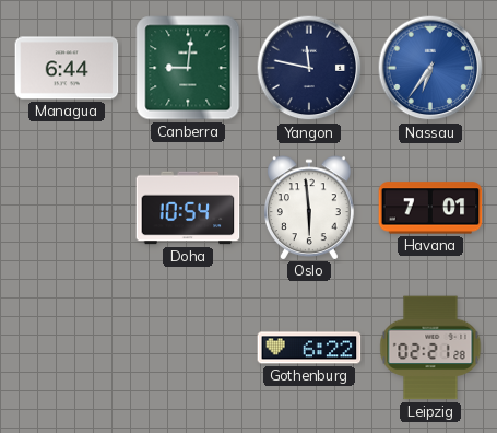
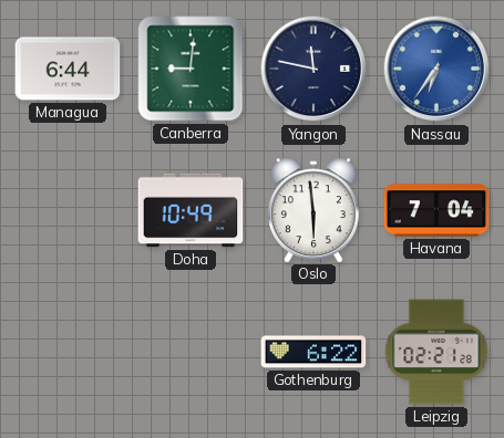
Doha: 10:54 -> 10:49
Havana: 7:01 -> 7:04
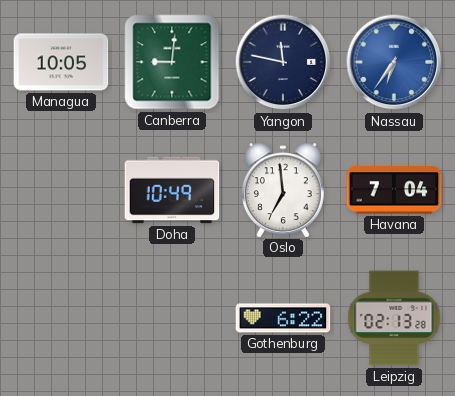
Managua: 6:44 -> 10:05
Oslo: 5:59 -> 6:59
Leipzig: 02:21 -> 02:13
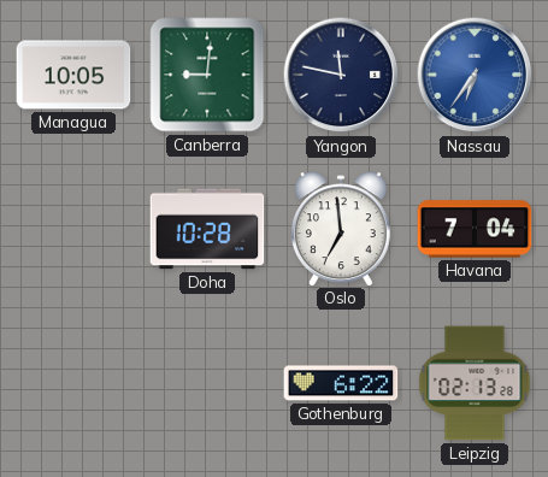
Doha: 10:49 -> 10:28
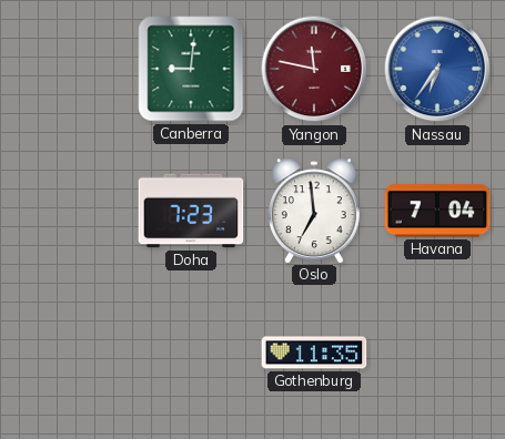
Managua: 10:05 -> none
Yangon dial: navy -> burgundy
Doha: 10:28 -> 7:23
Gothenburg: 6:22 -> 11:35
Leipzig: 02:13 -> none
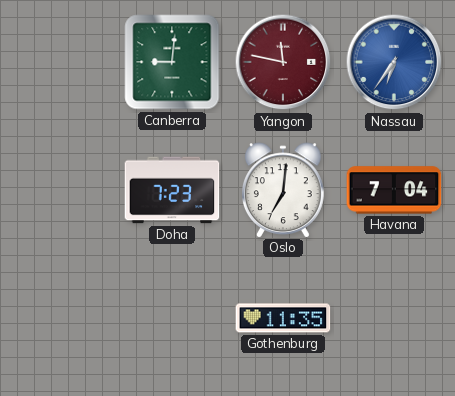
Oslo: 6:59 -> 7:01
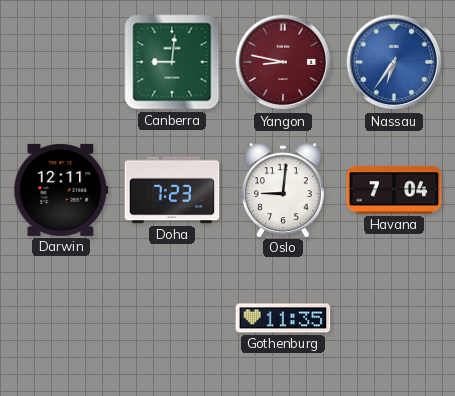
Yangon: 11:47 -> 8:47
Darwin: none -> 12:11
Oslo: 7:01 -> 9:01
